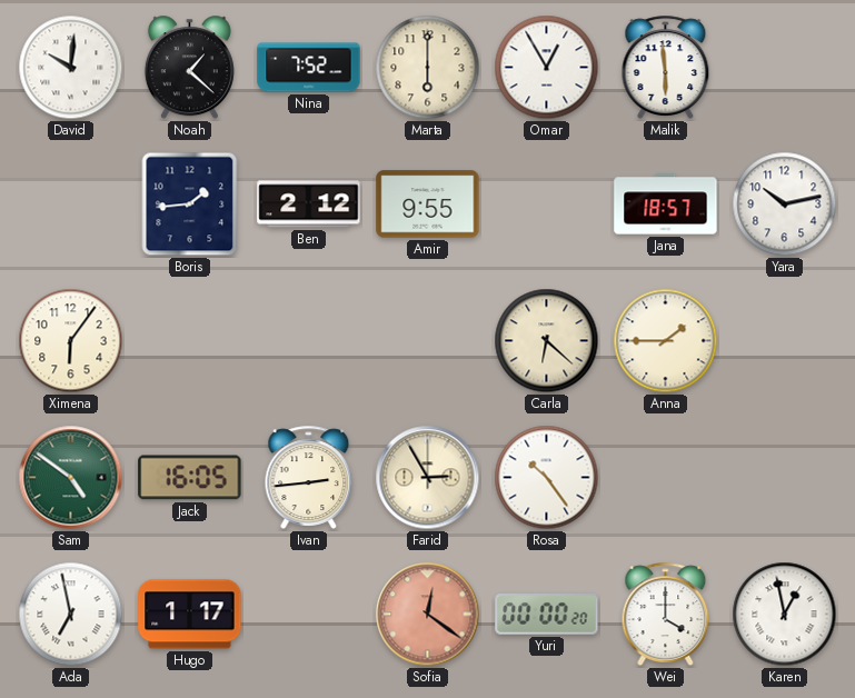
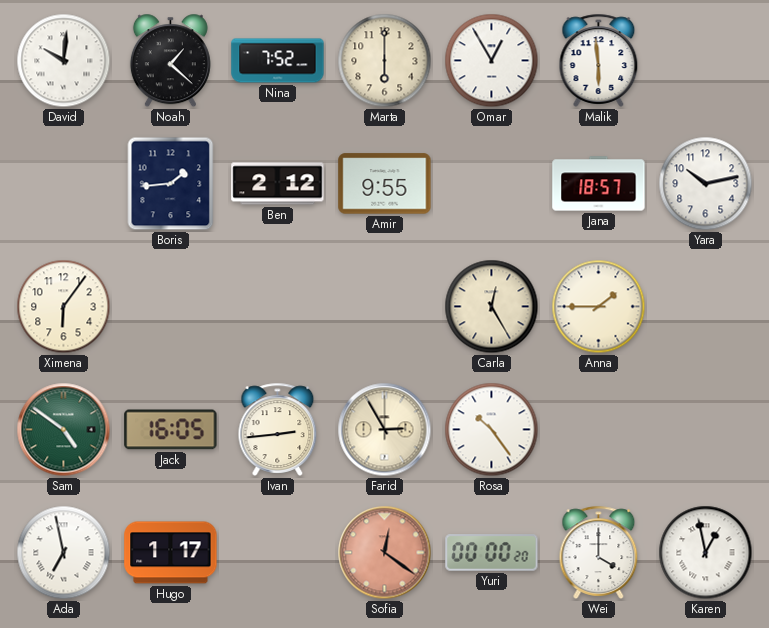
Carla: 6:22 -> 12:25
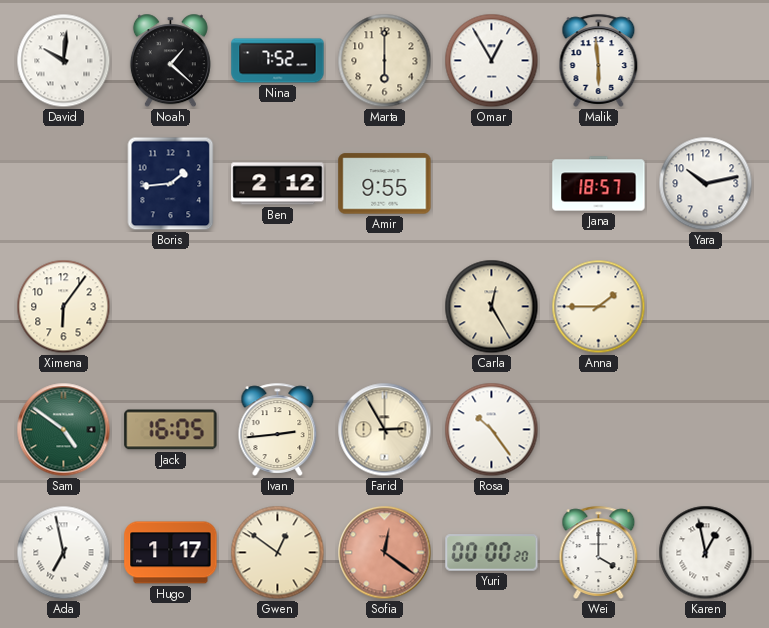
Gwen: none -> 12:51
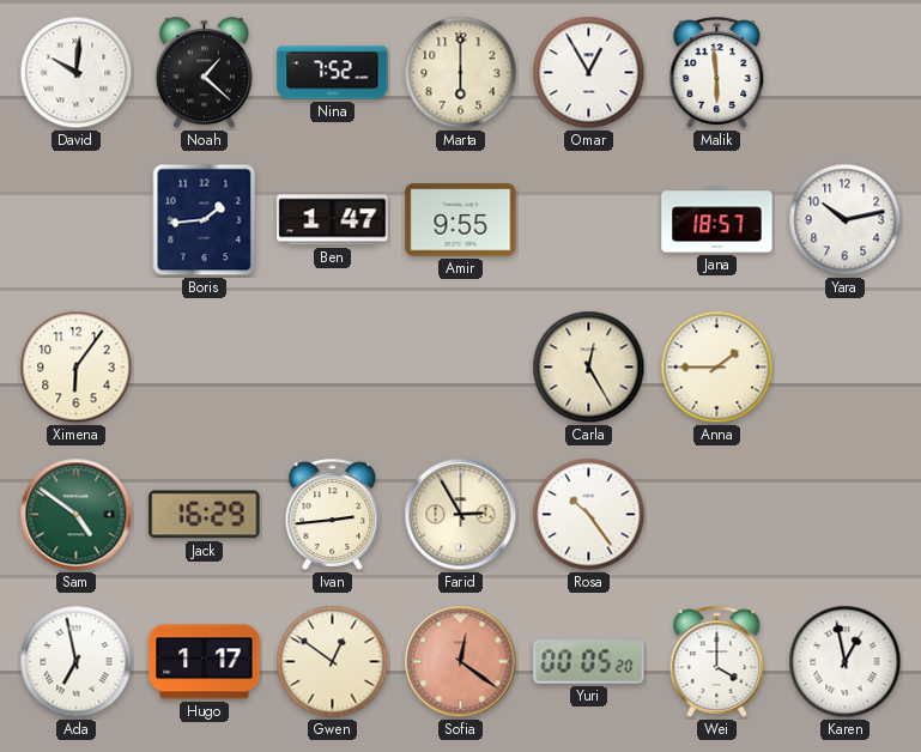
Ben: 2:12 -> 1:47
Jack: 16:05 -> 16:29
Yuri: 00:00 -> 00:05
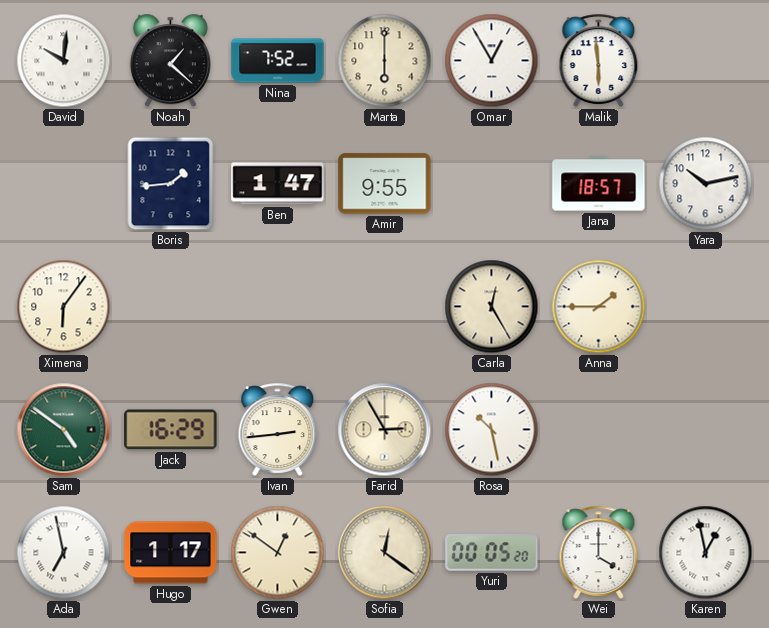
Rosa: 10:24 -> 10:28
Sofia dial: salmon -> cream
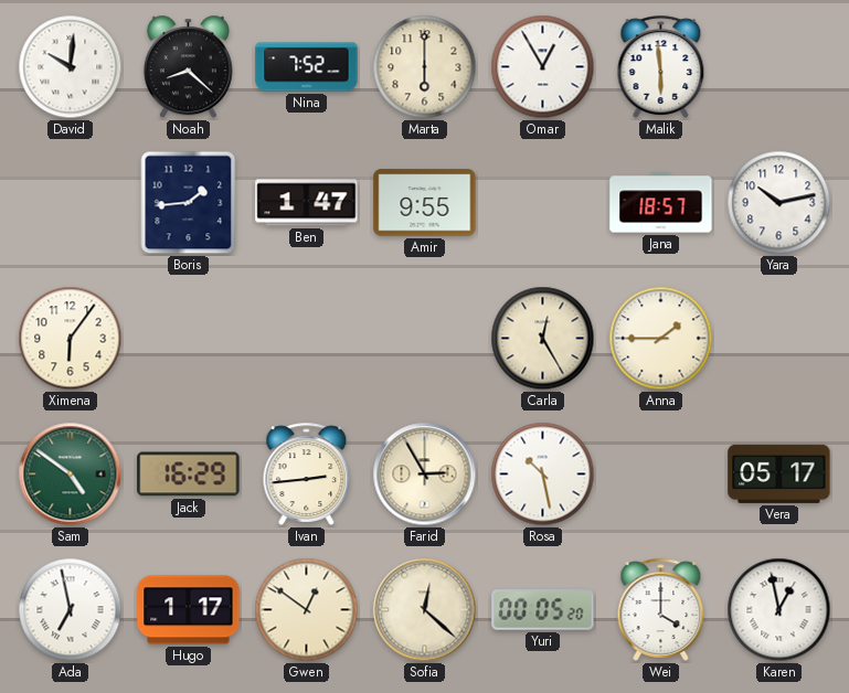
Noah: 1:22 -> 8:22
Vera: none -> 05:17
Sofia: 12:21 -> 12:22
